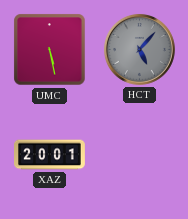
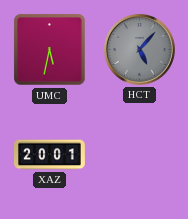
UMC: 5:28 -> 5:32
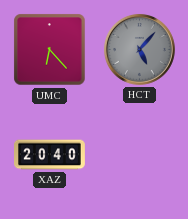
UMC: 5:32 -> 6:23
XAZ: 20:01 -> 20:40
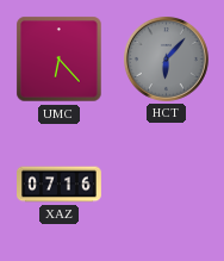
HCT: 5:07 -> 6:07
XAZ: 20:40 -> 07:16
